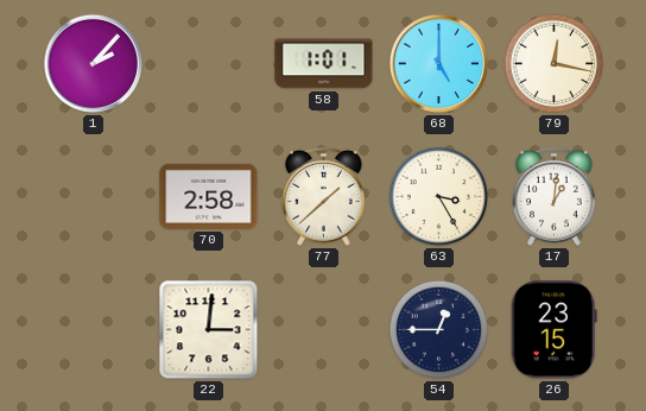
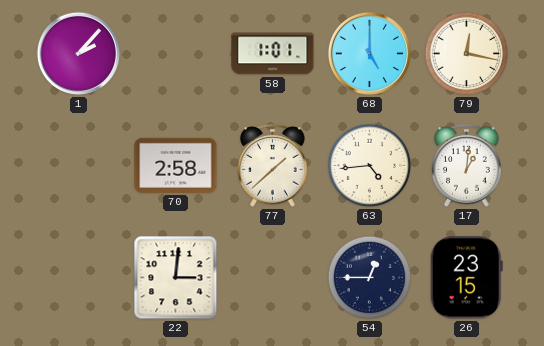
63: 3:25 -> 4:44
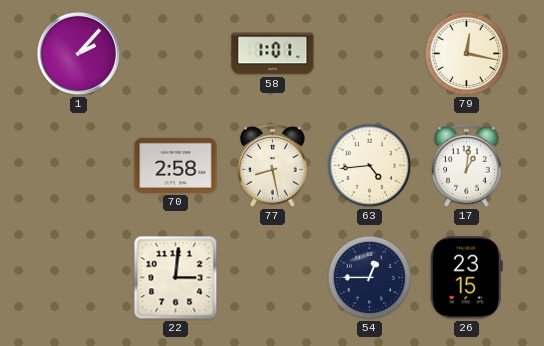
68: 5:00 -> none
77: 1:38 -> 8:28
